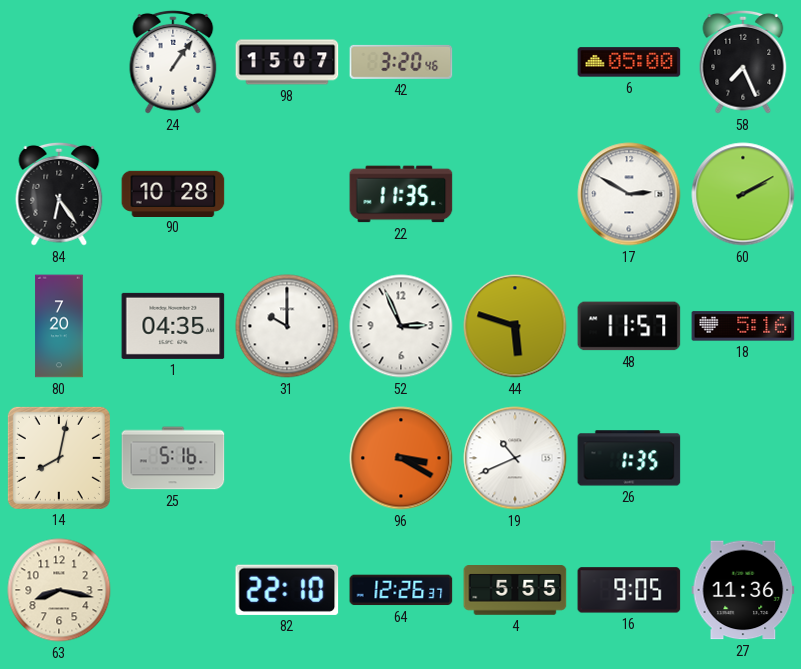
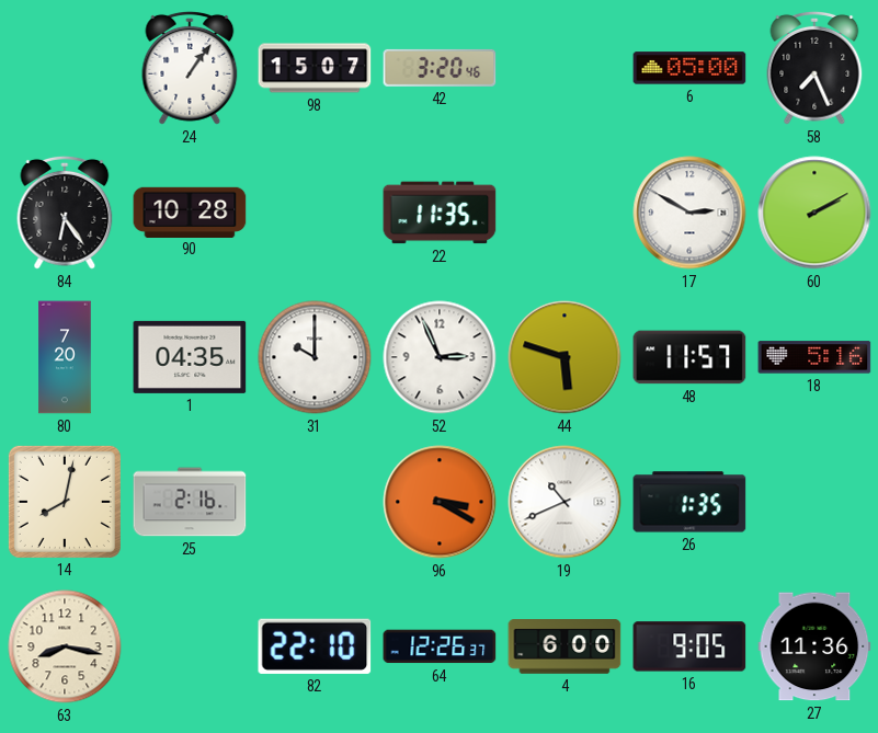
25: 5:16 -> 2:16
4: 5:55 -> 6:00
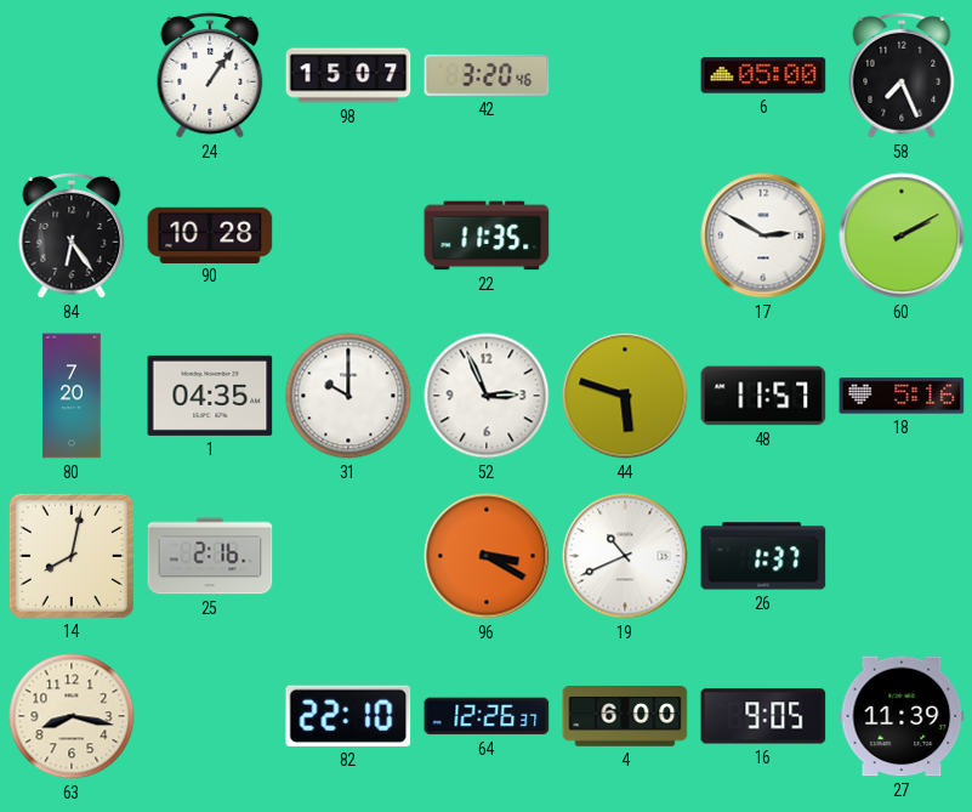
26: 1:35 -> 1:37
27: 11:36 -> 11:39
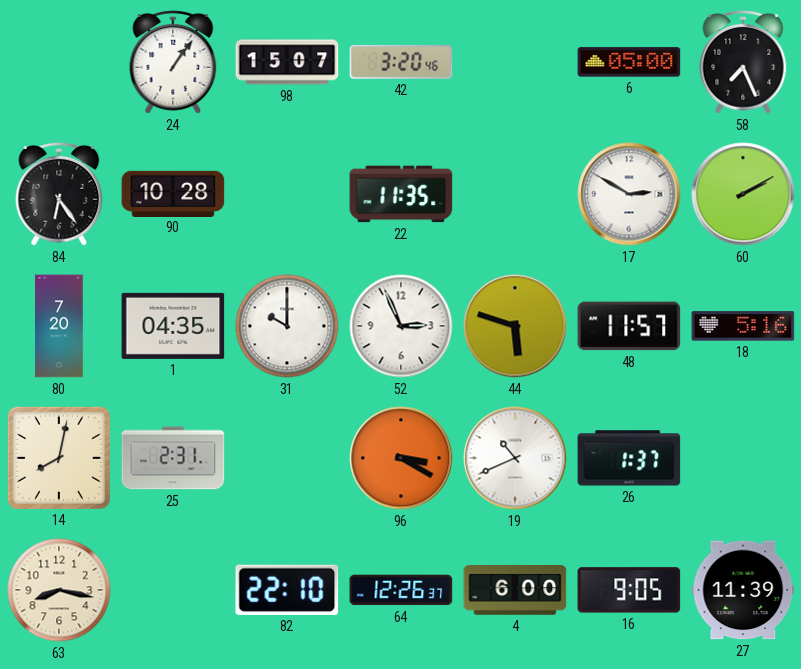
25: 2:16 -> 2:31
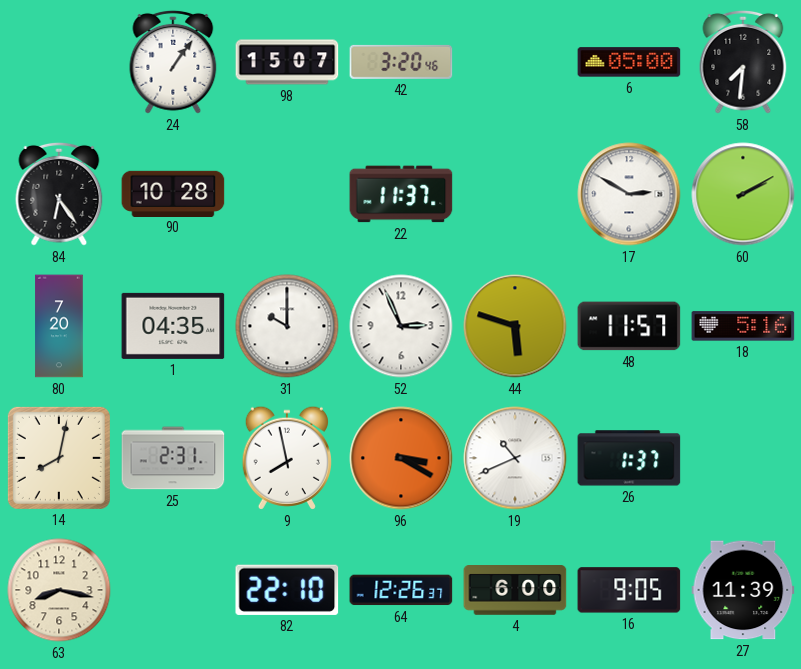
58: 7:26 -> 7:31
22: 11:35 -> 11:37
9: none -> 7:58
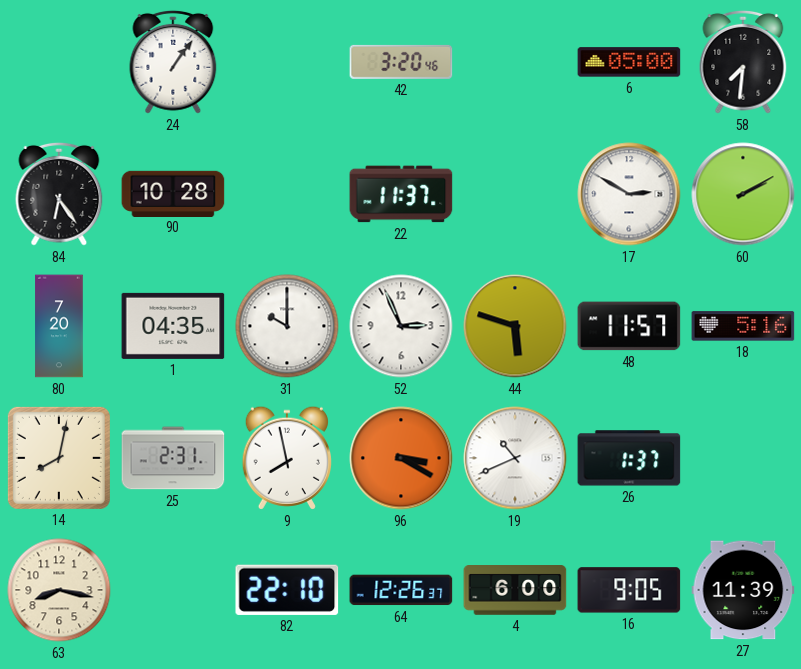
98: 15:07 -> none
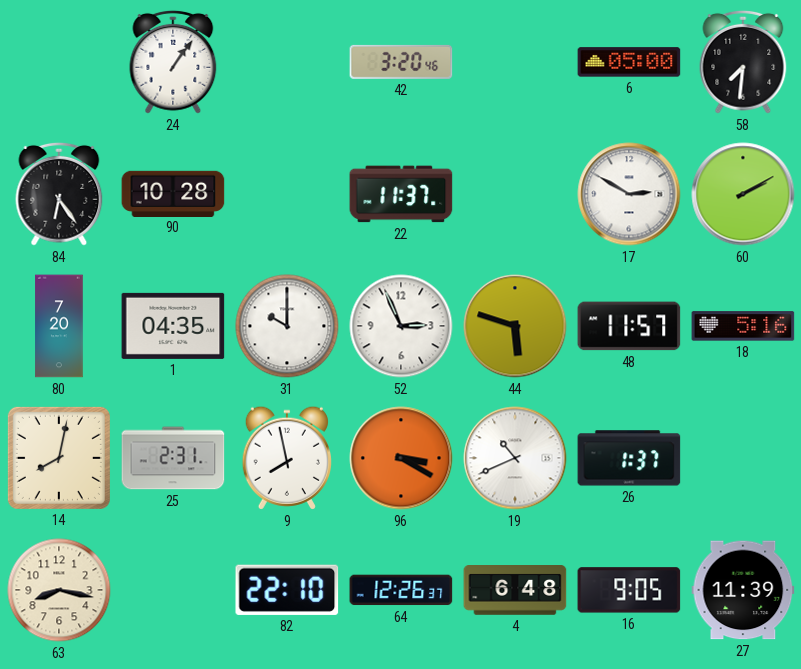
4: 6:00 -> 6:48
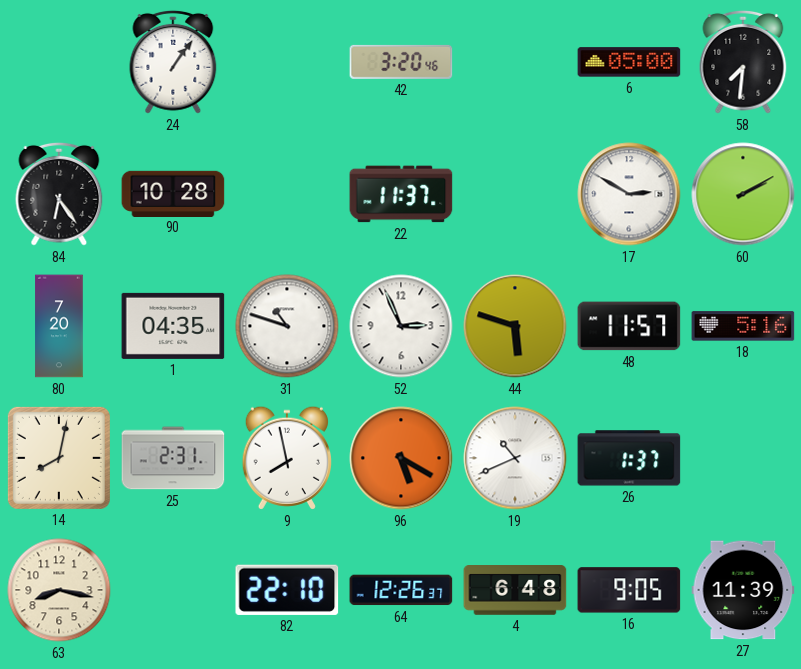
31: 10:00 -> 10:48
96: 3:20 -> 5:20
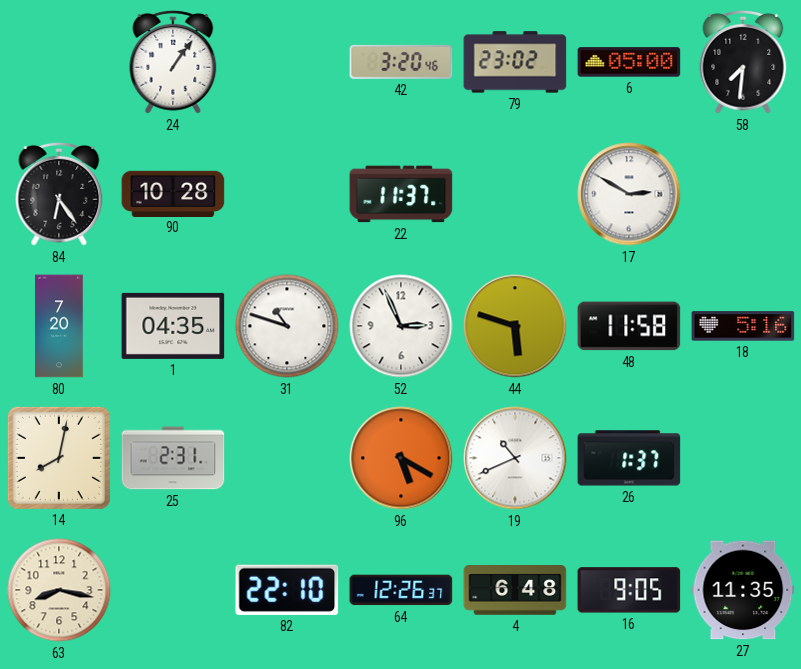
79: none -> 23:02
60: 2:10 -> none
48: 11:57 -> 11:58
9: 7:58 -> none
27: 11:39 -> 11:35
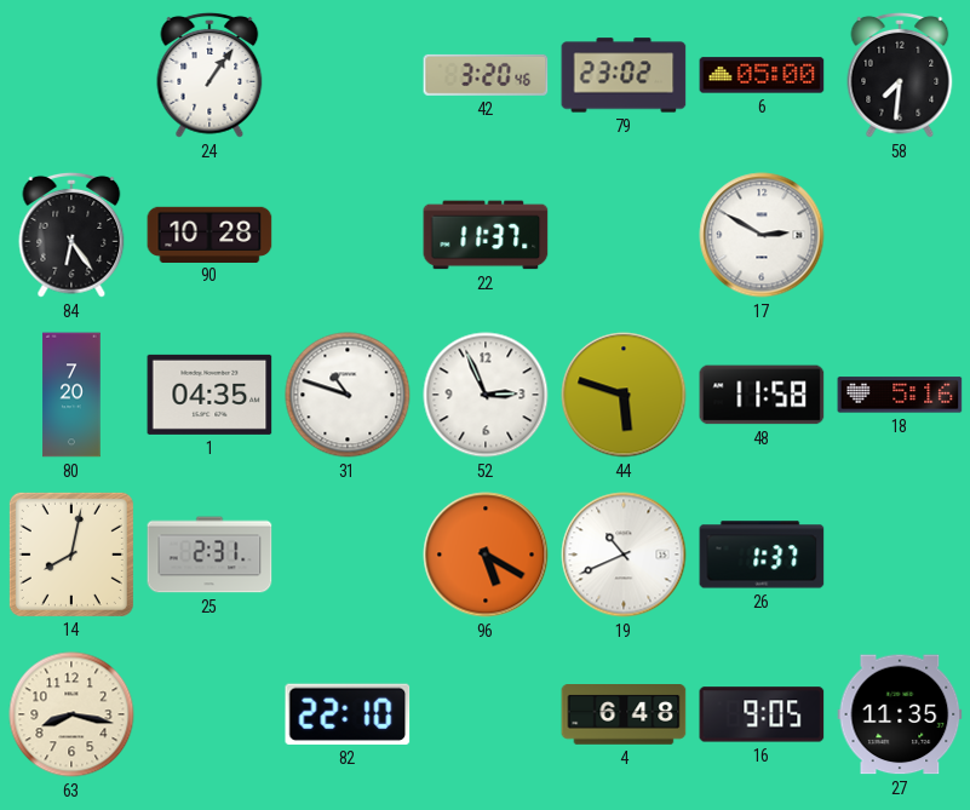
64: 12:26 -> none
